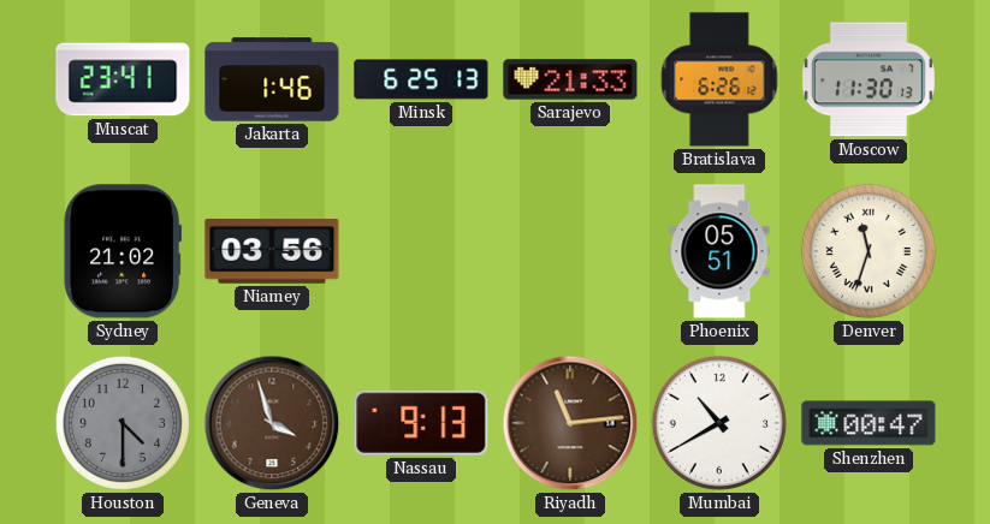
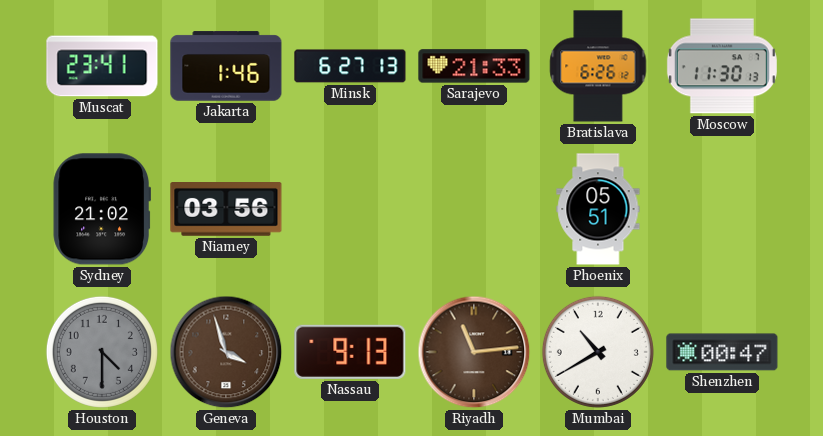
Minsk: 6:25 -> 6:27
Denver: 11:33 -> none
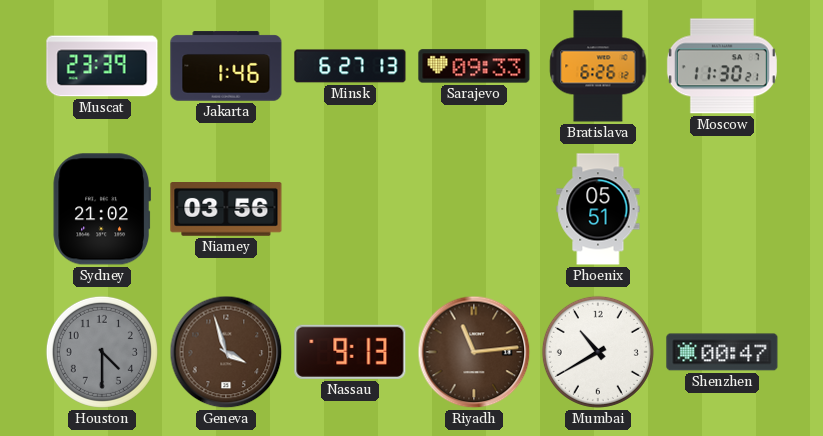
Muscat: 23:41 -> 23:39
Sarajevo: 21:33 -> 09:33
Moscow: 11:30:13 -> 11:30:21
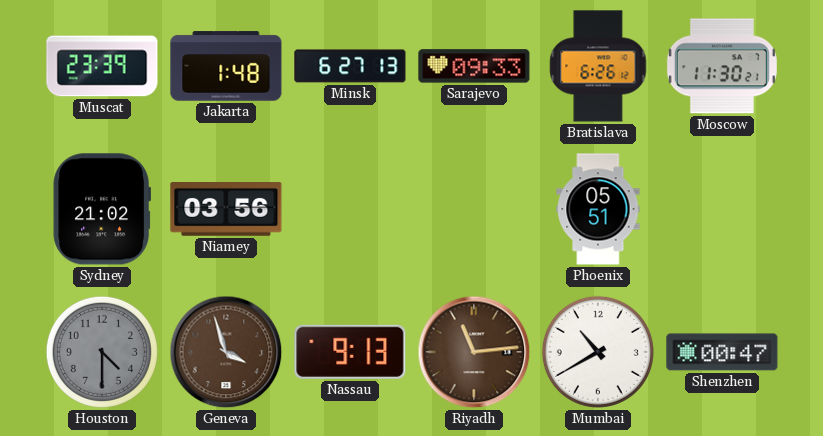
Jakarta: 1:46 -> 1:48
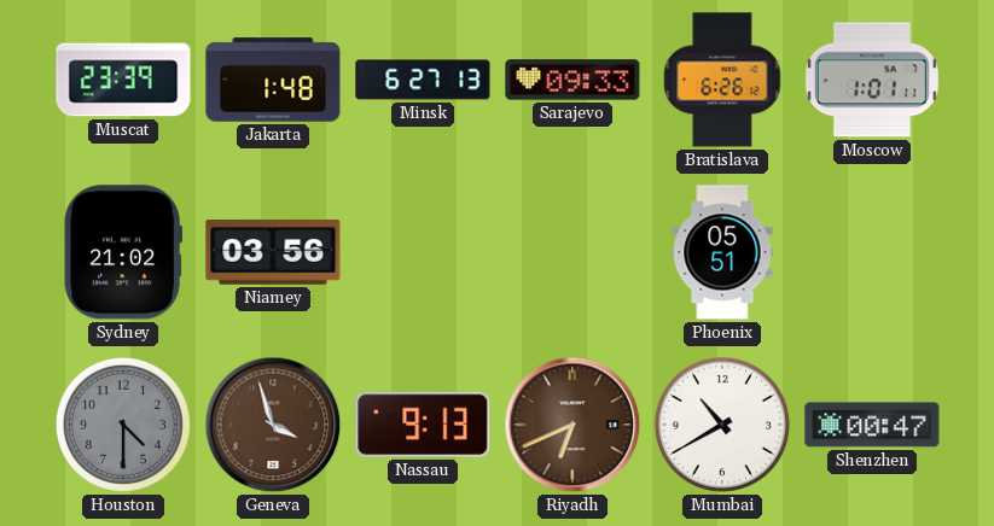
Moscow: 11:30 -> 1:01
Riyadh: 11:14 -> 6:41
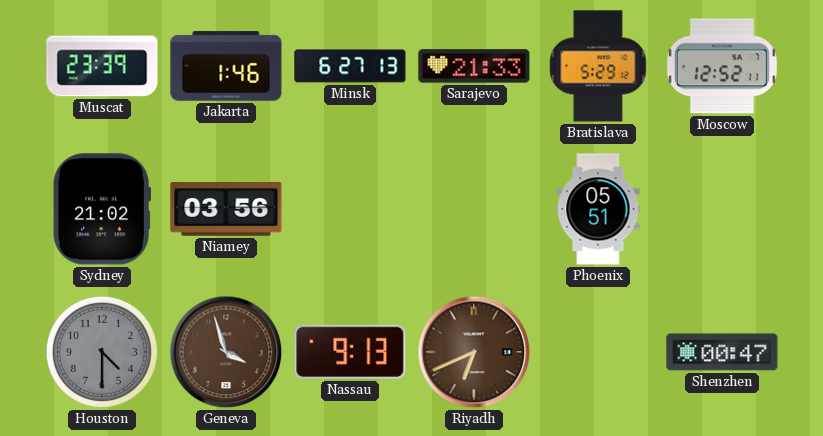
Jakarta: 1:48 -> 1:46
Sarajevo: 09:33 -> 21:33
Bratislava: 6:26 -> 5:29
Moscow: 1:01 -> 12:52
Mumbai: 10:40 -> none
